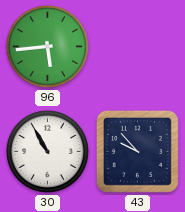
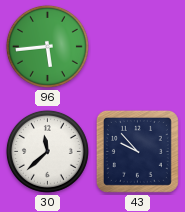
30: 10:55 -> 11:38
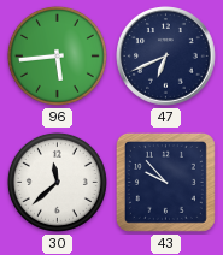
47: none -> 6:41
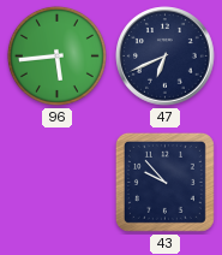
30: 11:38 -> none
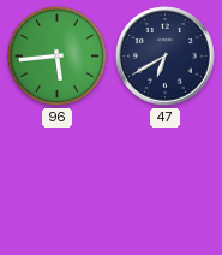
47: 6:41 -> 6:40
43: 9:53 -> none
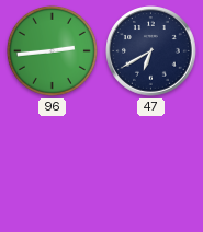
96: 5:44 -> 2:44
